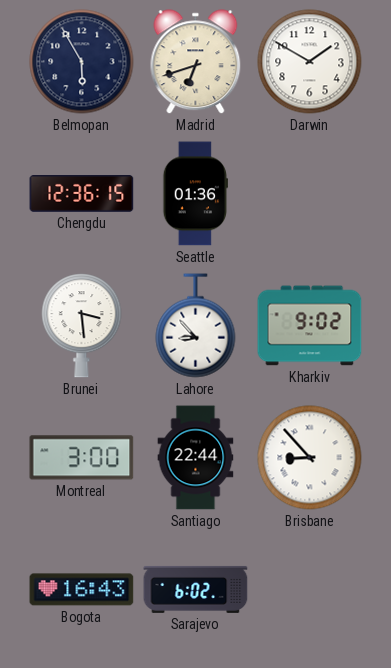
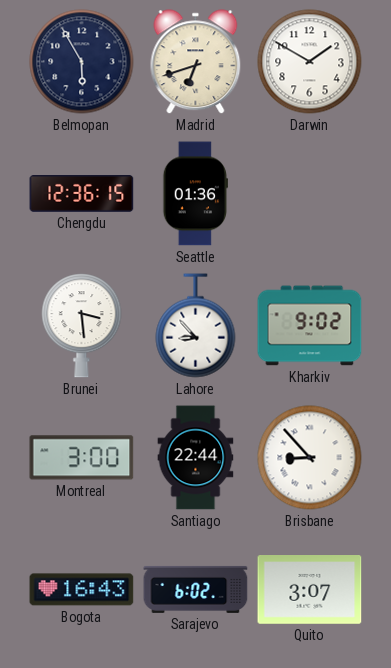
Quito: none -> 3:07
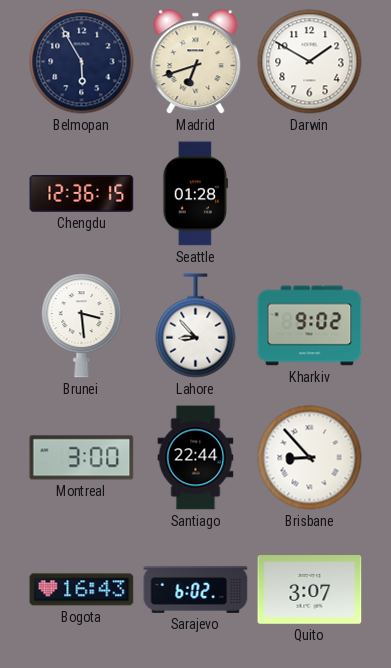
Seattle: 01:36 -> 01:28
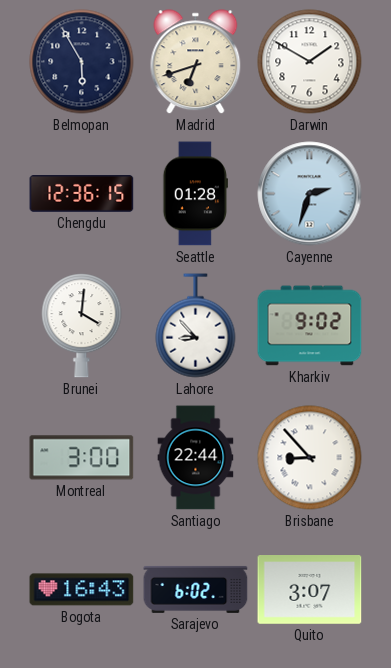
Cayenne: none -> 2:33
Brunei: 3:29 -> 4:01
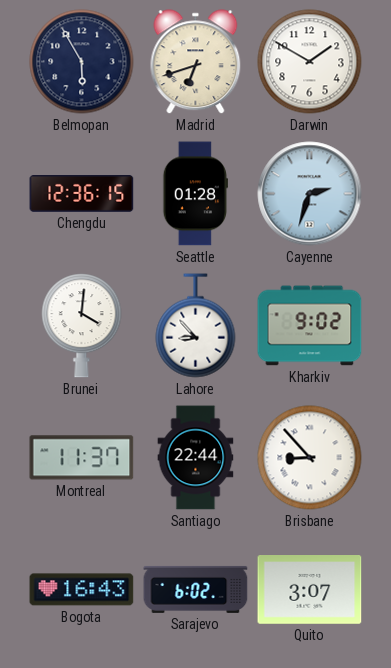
Montreal: 3:00 -> 11:37
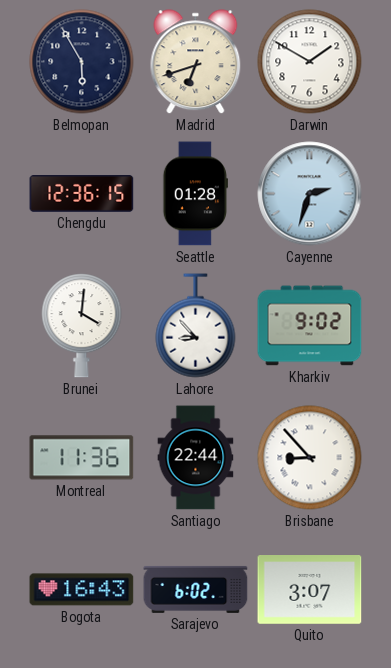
Montreal: 11:37 -> 11:36
